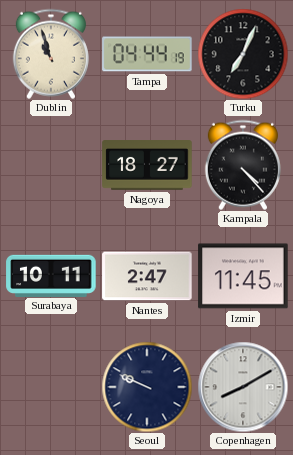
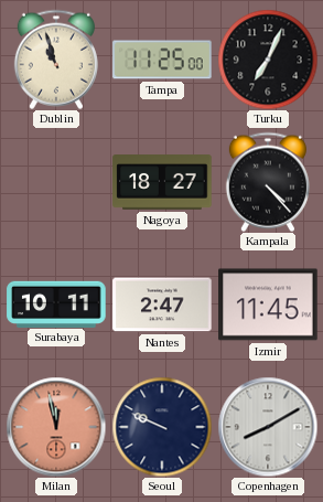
Tampa: 04:44 -> 11:25
Milan: none -> 11:58
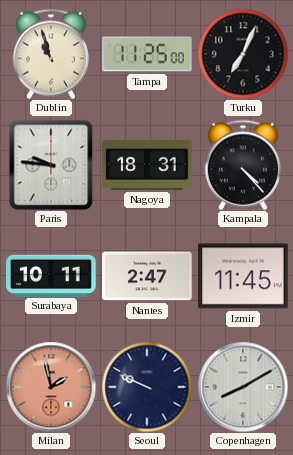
Paris: none -> 9:46
Nagoya: 18:27 -> 18:31
Milan: 11:58 -> 1:58
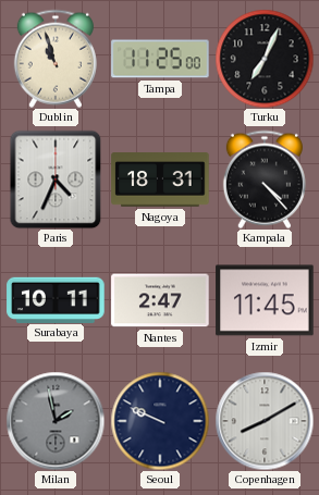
Paris: 9:46 -> 4:34
Milan dial: salmon -> grey
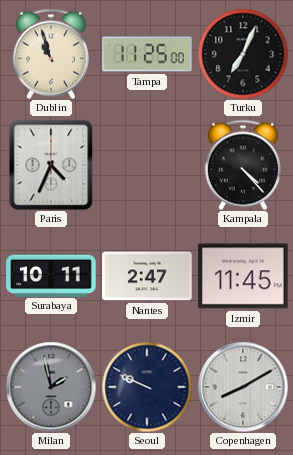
Nagoya: 18:31 -> none
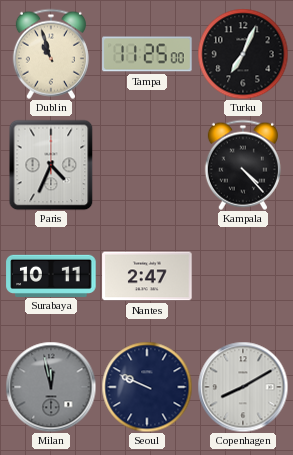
Izmir: 11:45 -> none
Milan: 1:58 -> 11:58
